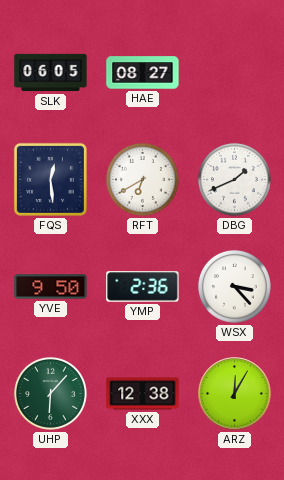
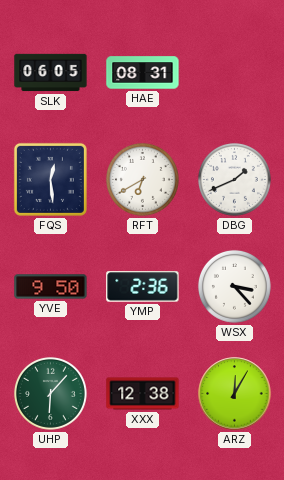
HAE: 08:27 -> 08:31
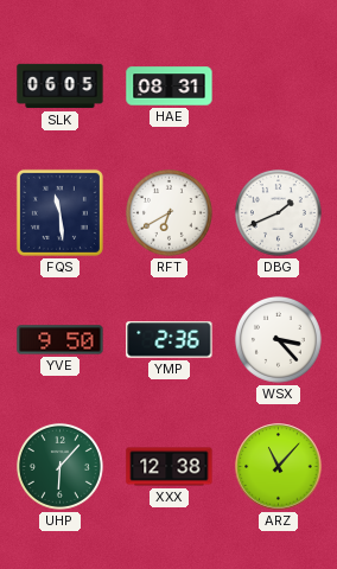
FQS: 12:29 -> 11:29
ARZ: 12:05 -> 11:07
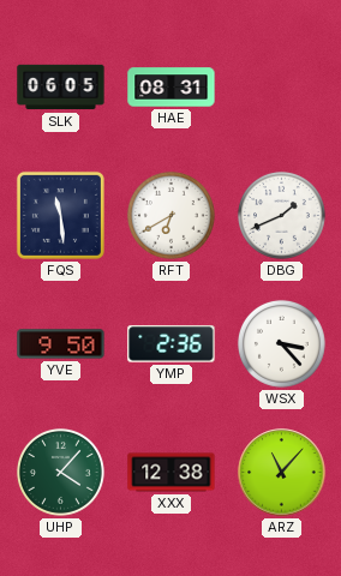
UHP: 6:07 -> 4:07
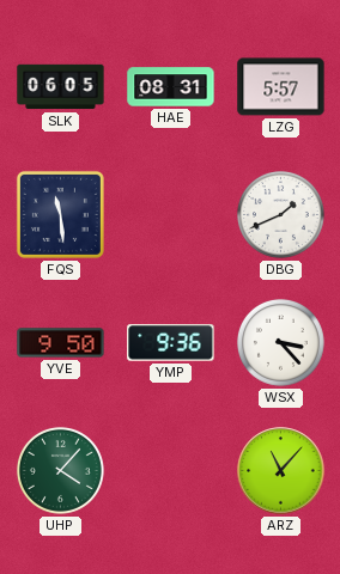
LZG: none -> 5:57
RFT: 6:40 -> none
YMP: 2:36 -> 9:36
XXX: 12:38 -> none
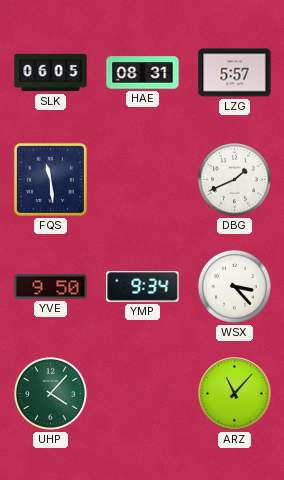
YMP: 9:36 -> 9:34
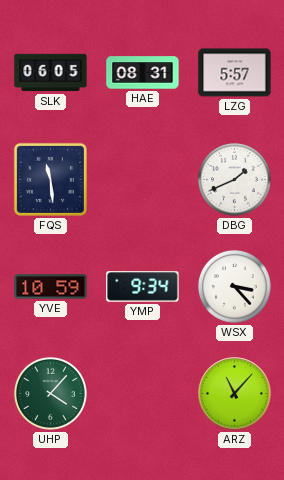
YVE: 9:50 -> 10:59
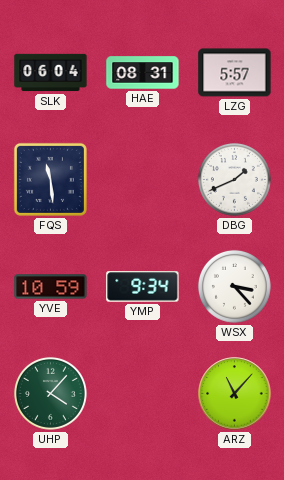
SLK: 06:05 -> 06:04
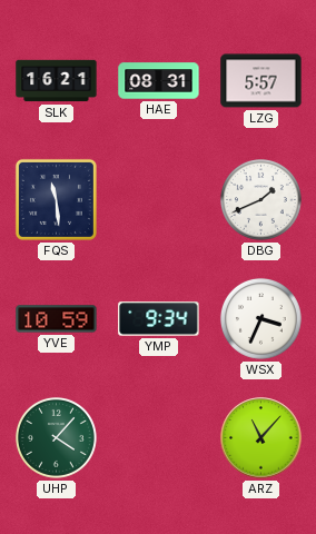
SLK: 06:04 -> 16:21
WSX: 3:23 -> 3:34
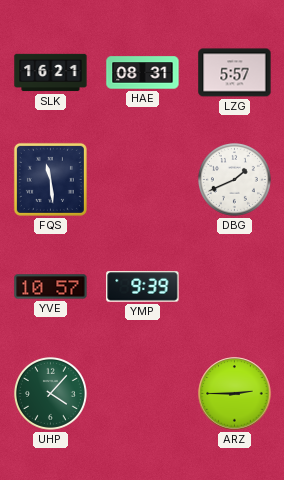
YVE: 10:59 -> 10:57
YMP: 9:34 -> 9:39
WSX: 3:34 -> none
ARZ: 11:07 -> 2:45
